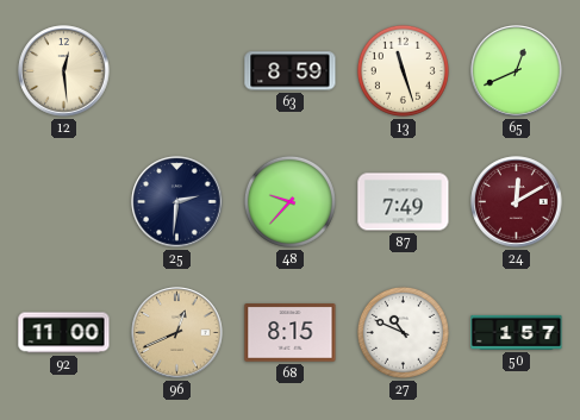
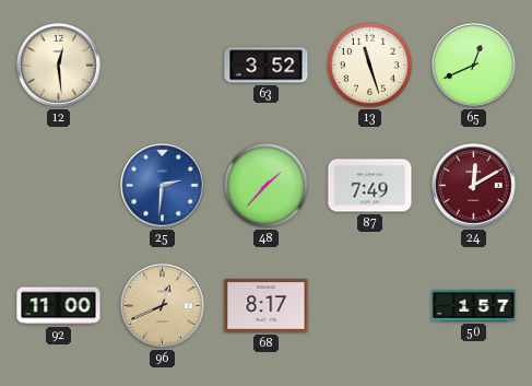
63: 8:59 -> 3:52
25 dial: navy -> blue
48: 9:37 -> 1:37
68: 8:15 -> 8:17
27: 10:49 -> none
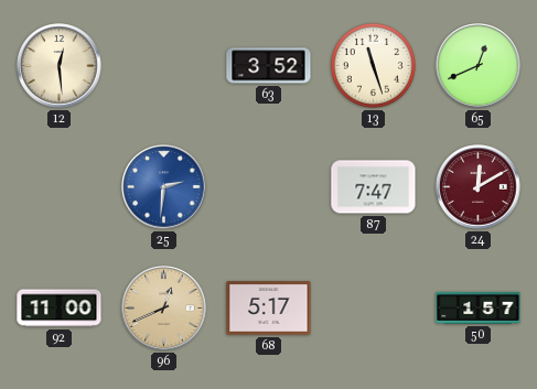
48: 1:37 -> none
87: 7:49 -> 7:47
68: 8:17 -> 5:17
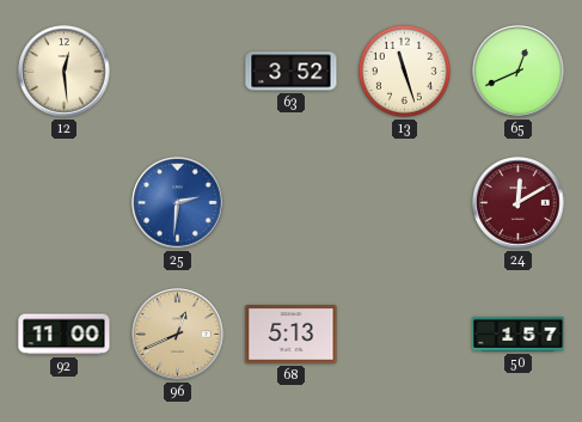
87: 7:47 -> none
68: 5:17 -> 5:13
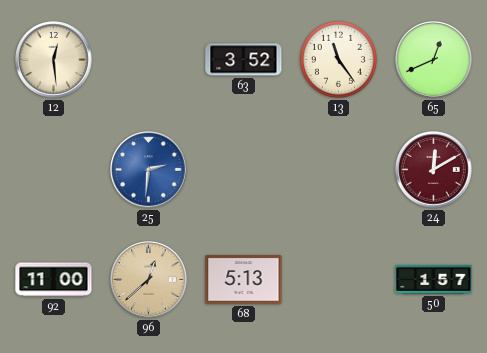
13: 11:27 -> 11:24
96: 12:41 -> 12:38
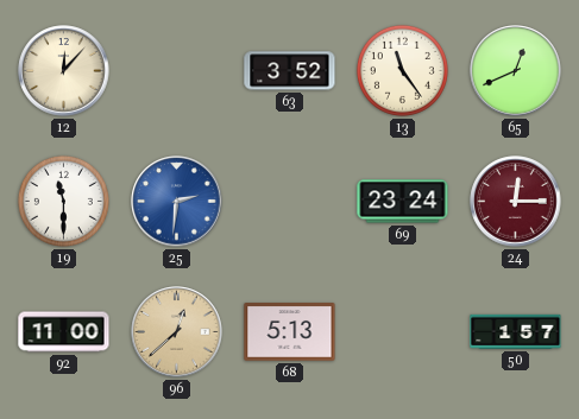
12: 12:29 -> 12:07
19: none -> 11:30
69: none -> 23:24
24: 12:10 -> 12:15
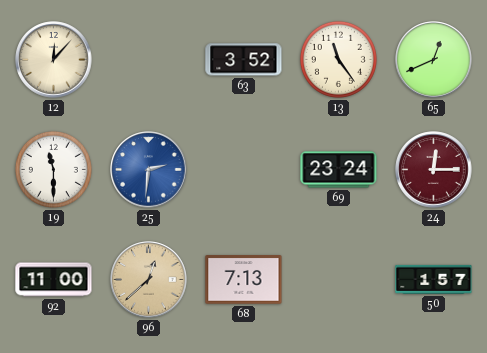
68: 5:13 -> 7:13
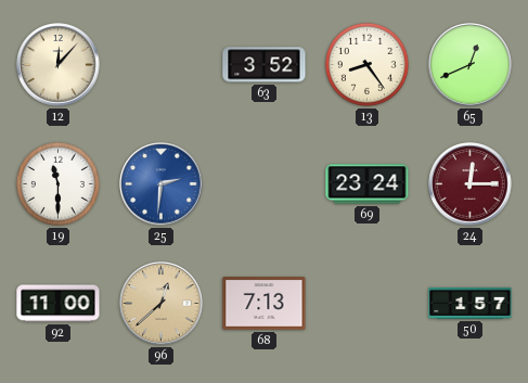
13: 11:24 -> 8:24
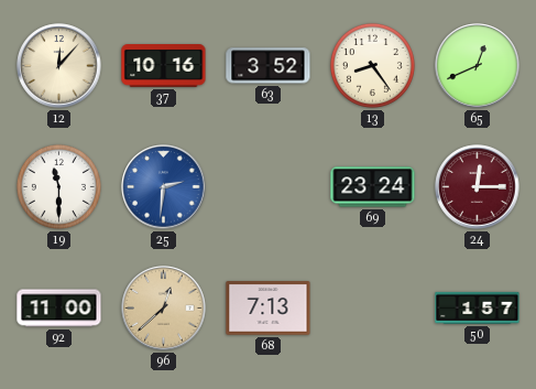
37: none -> 10:16
